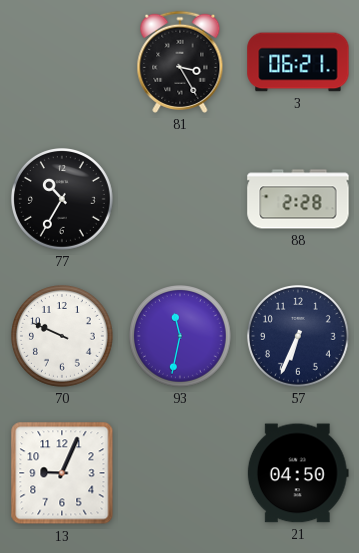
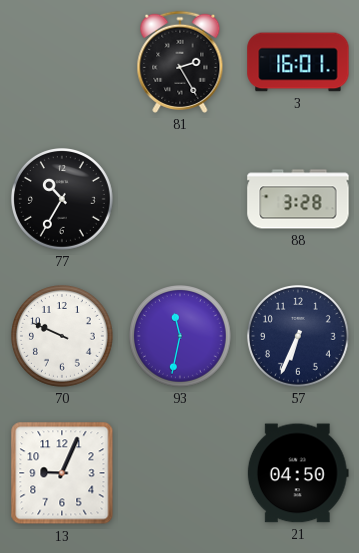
81: 3:25 -> 2:25
3: 06:21 -> 16:01
88: 2:28 -> 3:28
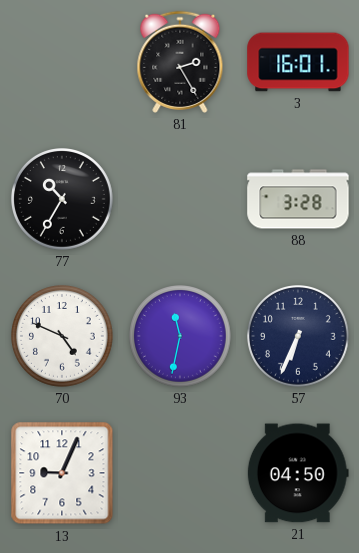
70: 9:49 -> 4:49
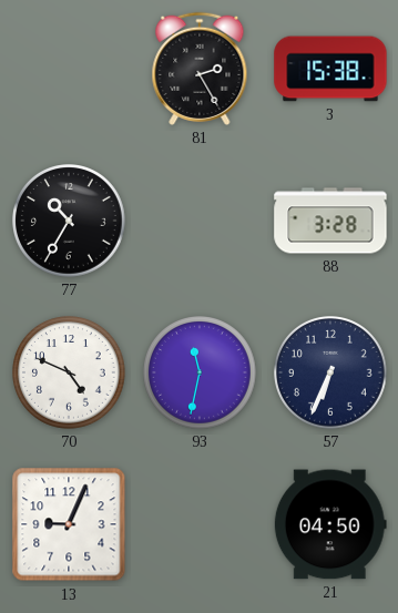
3: 16:01 -> 15:38
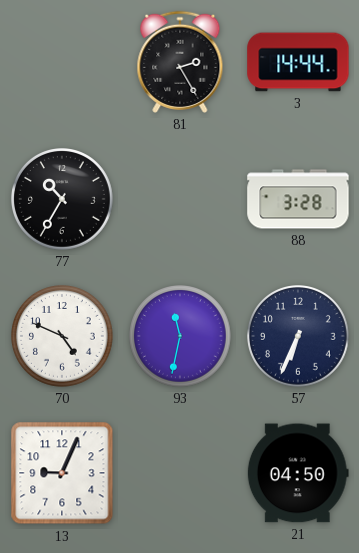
3: 15:38 -> 14:44
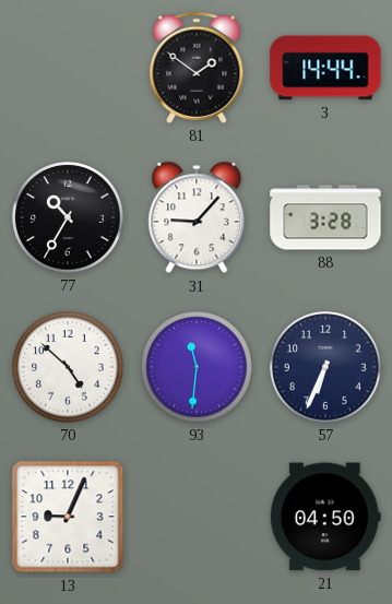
81: 2:25 -> 1:51
31: none -> 9:07
70: 4:49 -> 4:52
93: 11:32 -> 11:31
